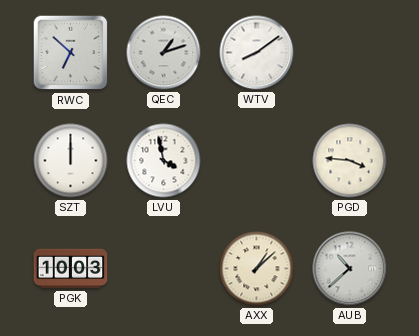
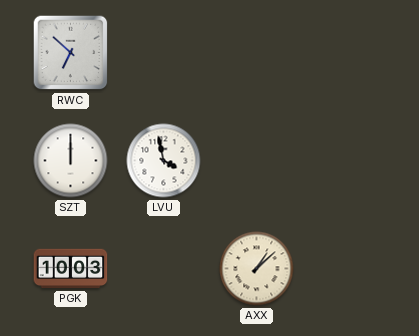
QEC: 1:12 -> none
WTV: 8:09 -> none
PGD: 3:46 -> none
AUB: 10:38 -> none
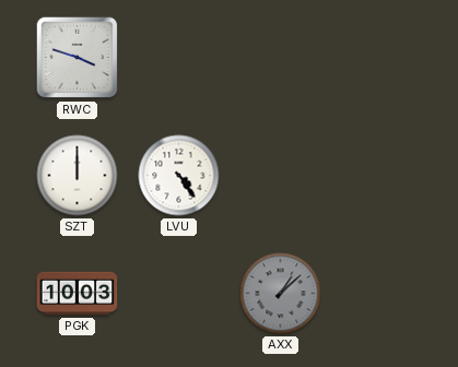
RWC: 6:52 -> 3:48
LVU: 3:58 -> 4:24
AXX dial: cream -> grey
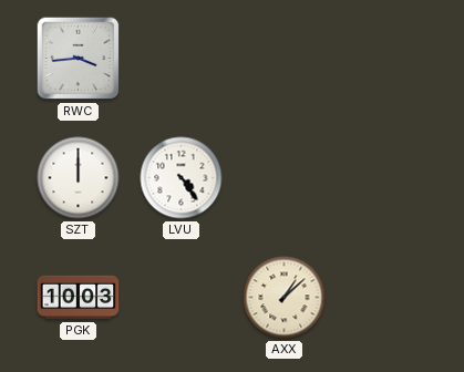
RWC: 3:48 -> 3:44
AXX dial: grey -> cream
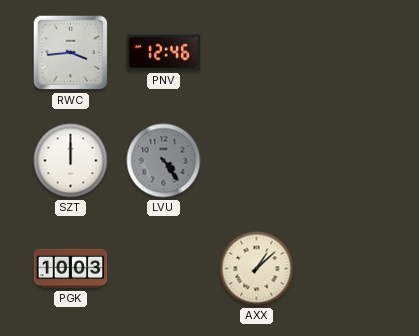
PNV: none -> 12:46
LVU dial: white -> grey
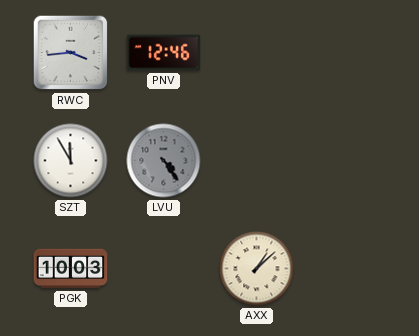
SZT: 12:00 -> 11:55
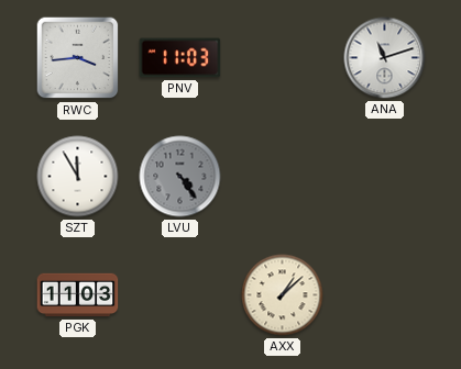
PNV: 12:46 -> 11:03
ANA: none -> 11:12
PGK: 10:03 -> 11:03
